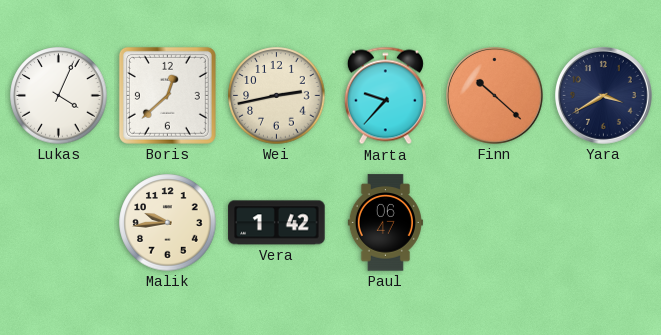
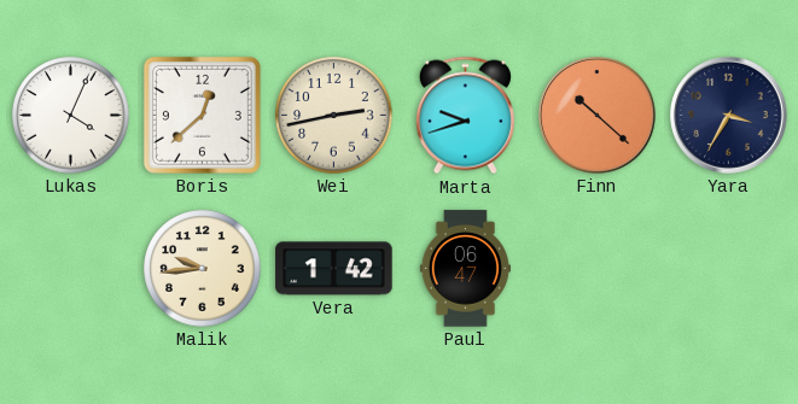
Marta: 9:37 -> 9:42
Yara: 3:40 -> 3:35
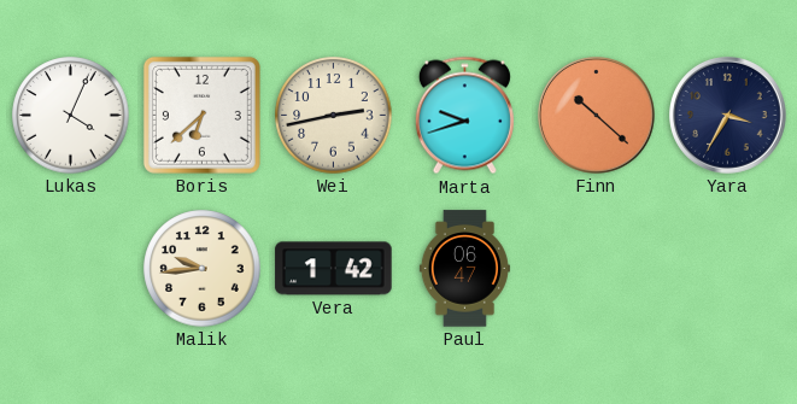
Boris: 12:38 -> 6:38
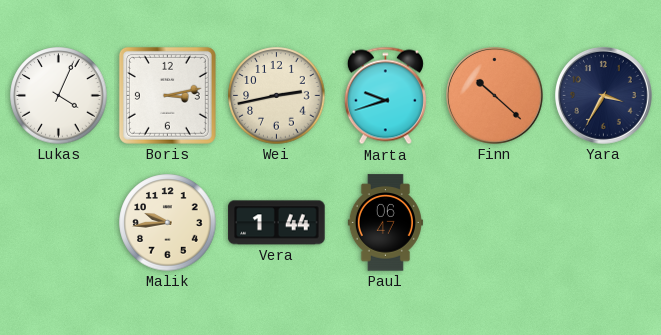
Boris: 6:38 -> 3:13
Vera: 1:42 -> 1:44
